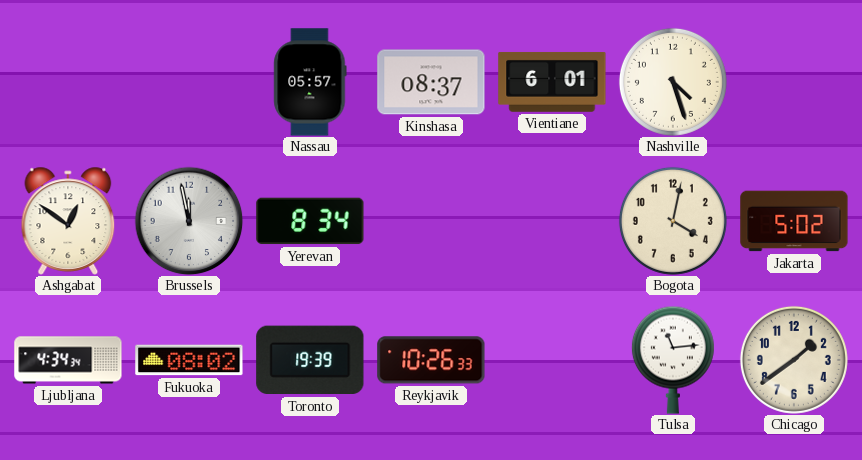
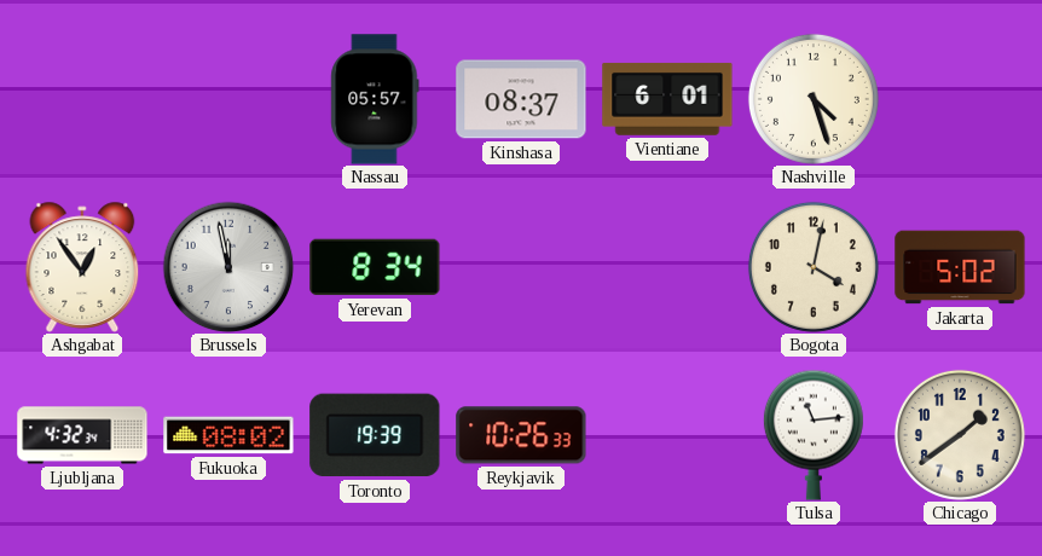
Ashgabat: 12:51 -> 12:54
Ljubljana: 4:34 -> 4:32
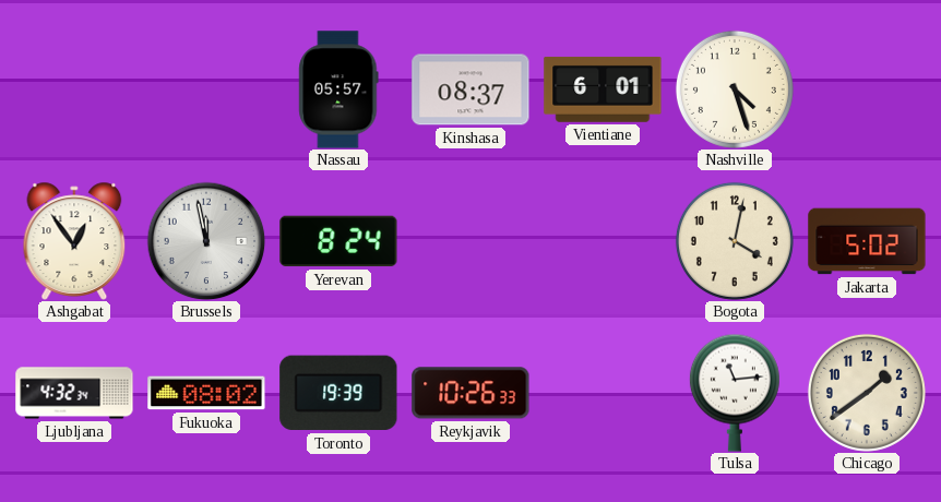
Yerevan: 8:34 -> 8:24
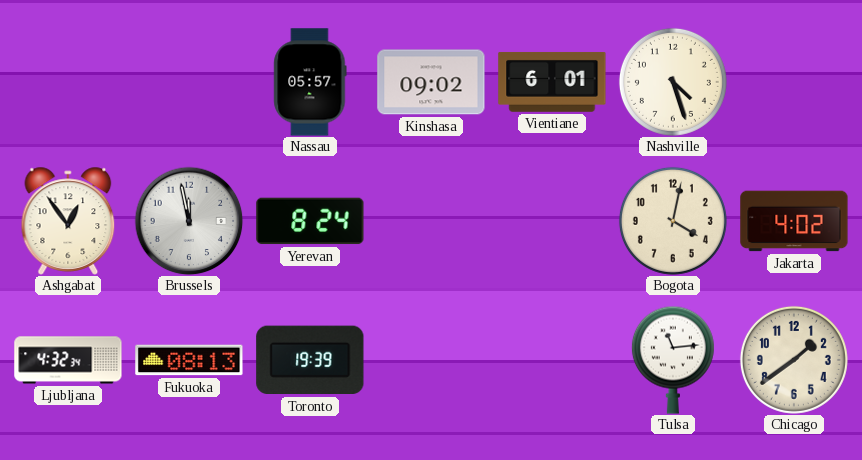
Kinshasa: 08:37 -> 09:02
Jakarta: 5:02 -> 4:02
Fukuoka: 08:02 -> 08:13
Reykjavik: 10:26 -> none
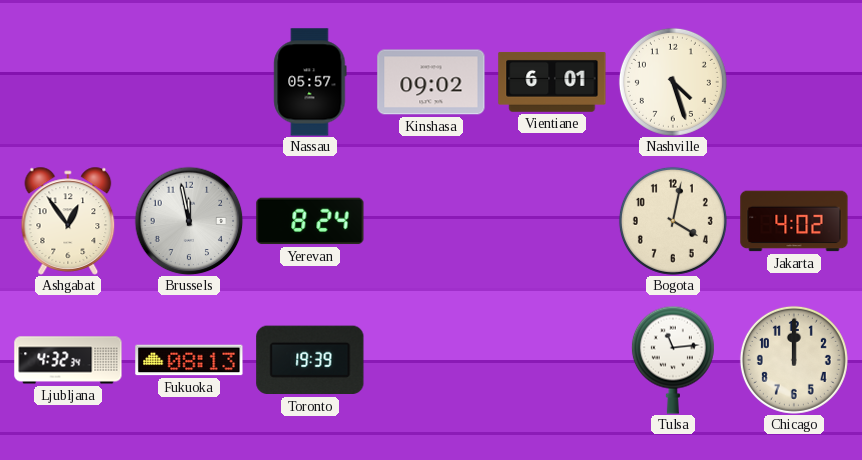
Chicago: 1:39 -> 12:00
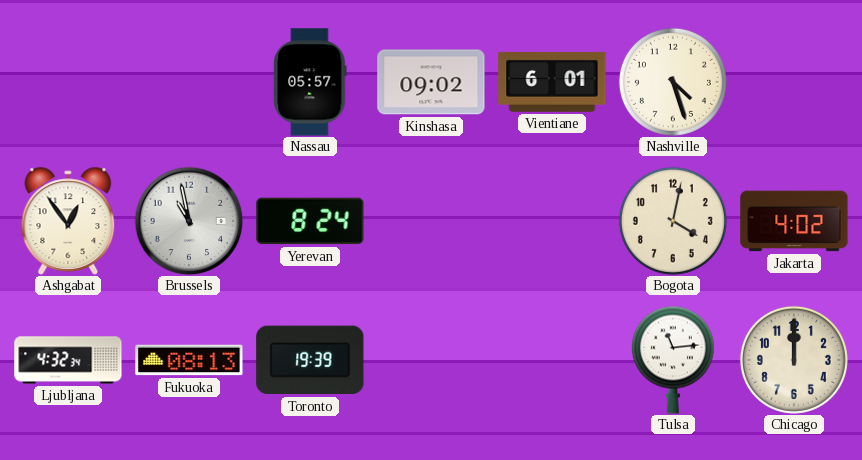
Brussels: 11:58 -> 10:58
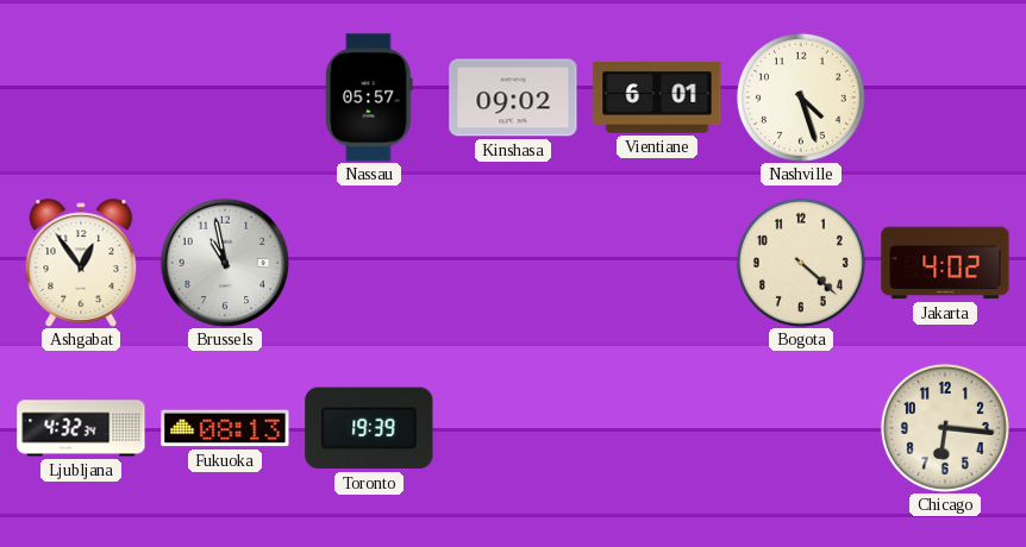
Yerevan: 8:24 -> none
Bogota: 4:02 -> 4:22
Tulsa: 11:14 -> none
Chicago: 12:00 -> 6:16
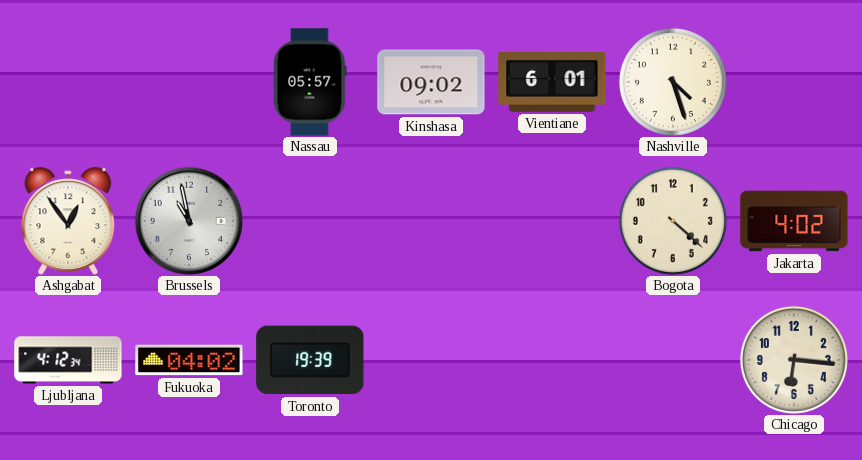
Ljubljana: 4:32 -> 4:12
Fukuoka: 08:13 -> 04:02
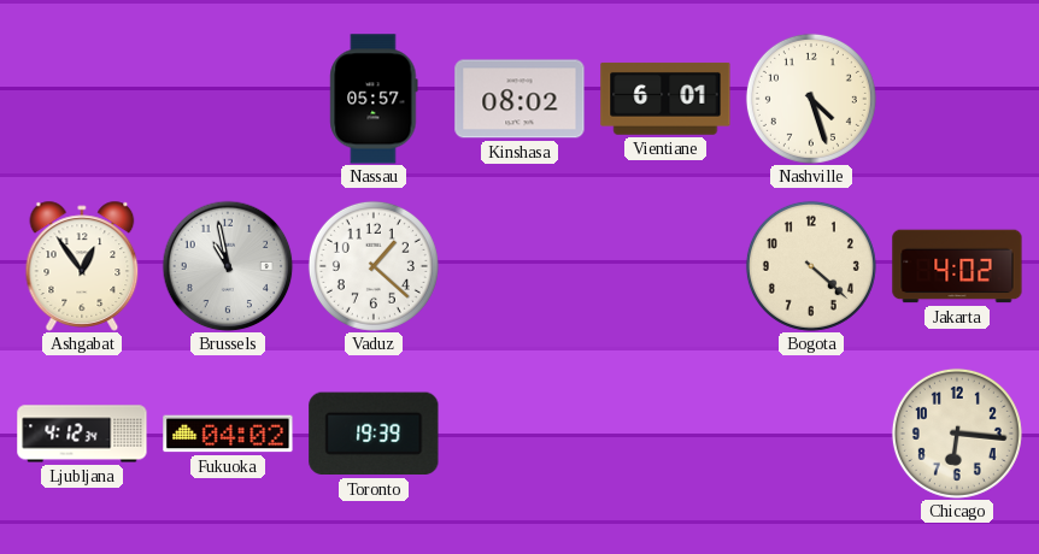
Kinshasa: 09:02 -> 08:02
Vaduz: none -> 1:22
